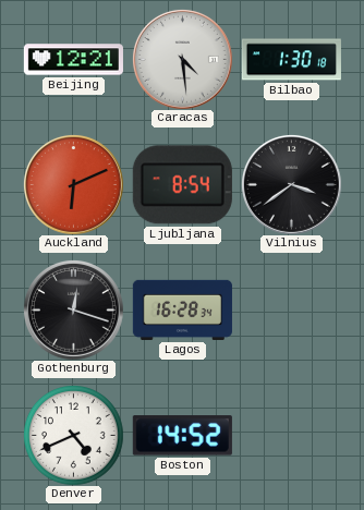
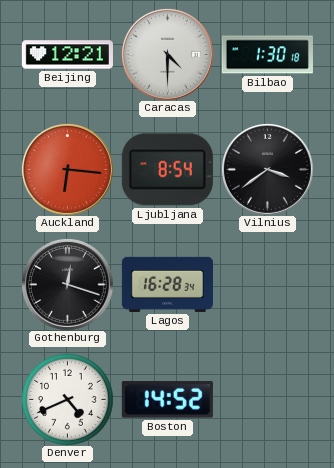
Caracas: 4:29 -> 4:30
Auckland: 6:11 -> 6:16
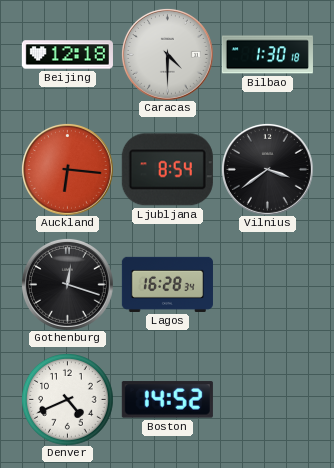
Beijing: 12:21 -> 12:18
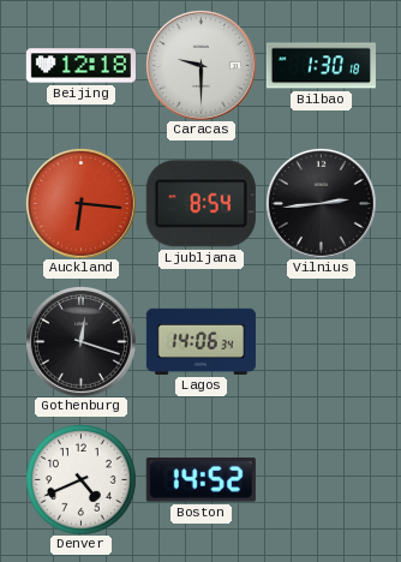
Caracas: 4:30 -> 9:30
Vilnius: 3:39 -> 2:44
Lagos: 16:28 -> 14:06
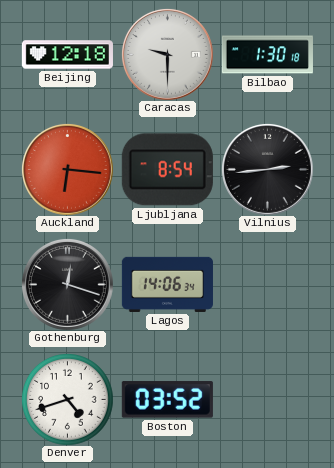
Denver: 4:41 -> 4:42
Boston: 14:52 -> 03:52
